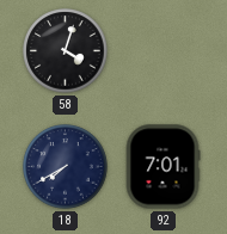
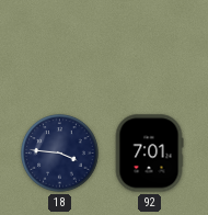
58: 4:03 -> none
18: 7:40 -> 3:46
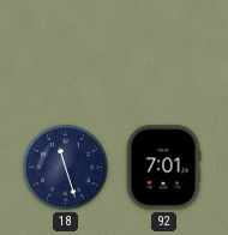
18: 3:46 -> 11:27
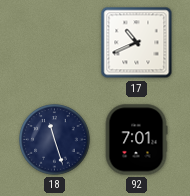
17: none -> 10:41
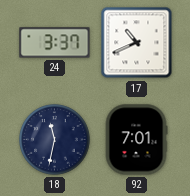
24: none -> 3:37
18: 11:27 -> 11:32
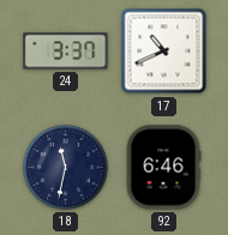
92: 7:01 -> 6:46
